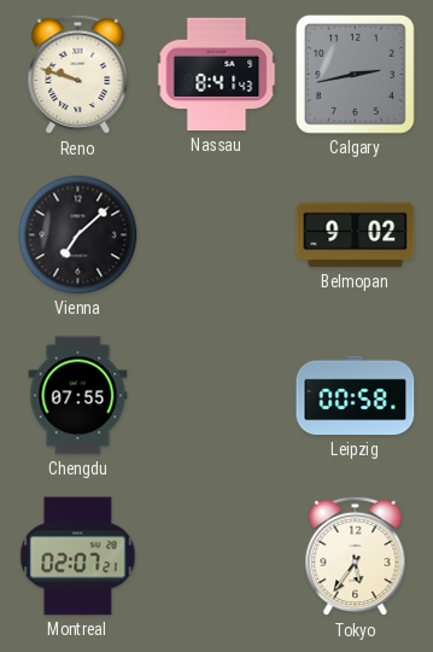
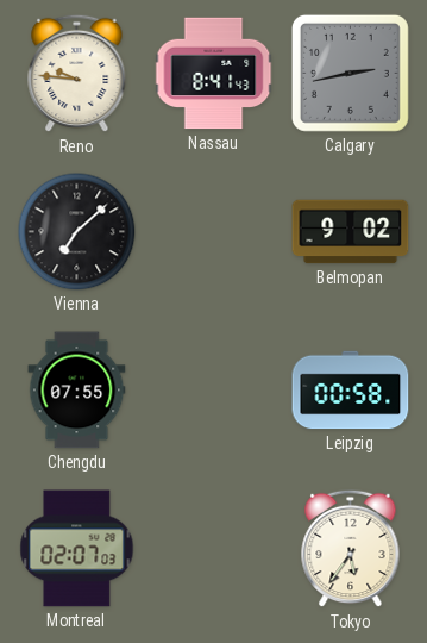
Reno: 9:48 -> 9:46
Montreal: 02:07:21 -> 02:07:03
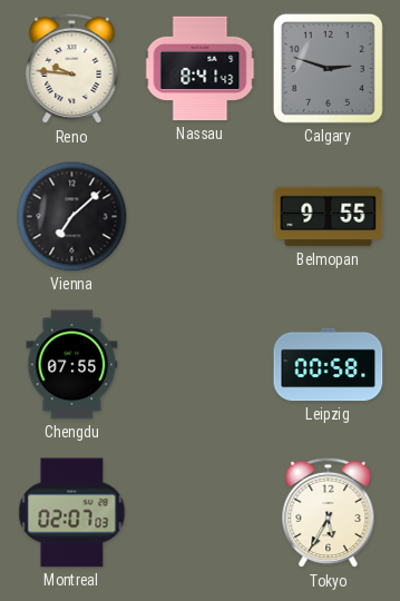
Calgary: 2:43 -> 2:48
Belmopan: 9:02 -> 9:55
Tokyo: 5:36 -> 5:35
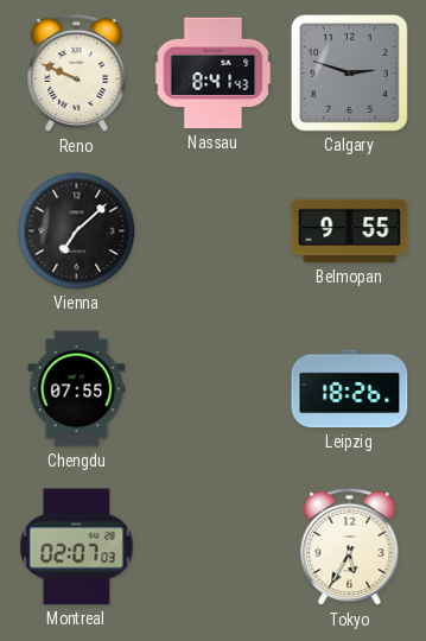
Reno: 9:46 -> 9:49
Leipzig: 00:58 -> 18:26
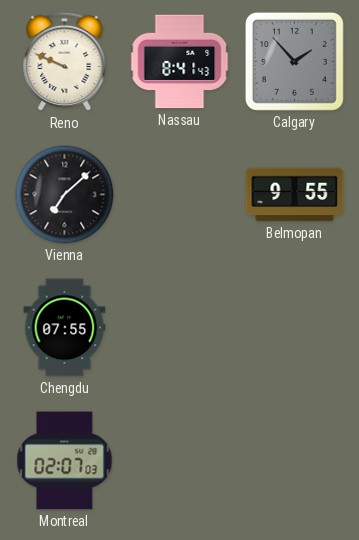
Calgary: 2:48 -> 1:53
Leipzig: 18:26 -> none
Tokyo: 5:35 -> none
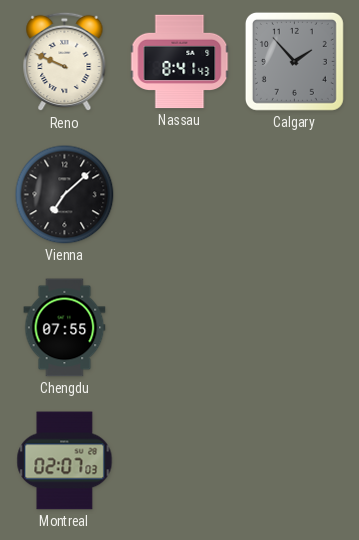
Belmopan: 9:55 -> none
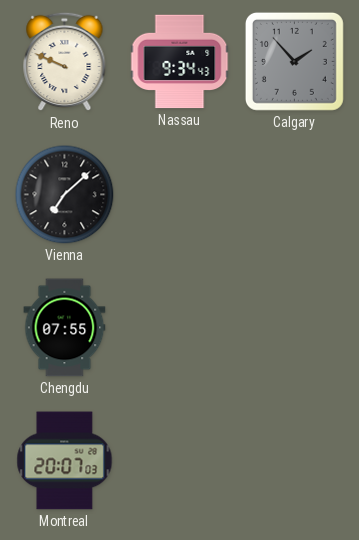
Nassau: 8:41 -> 9:34
Montreal: 02:07 -> 20:07
